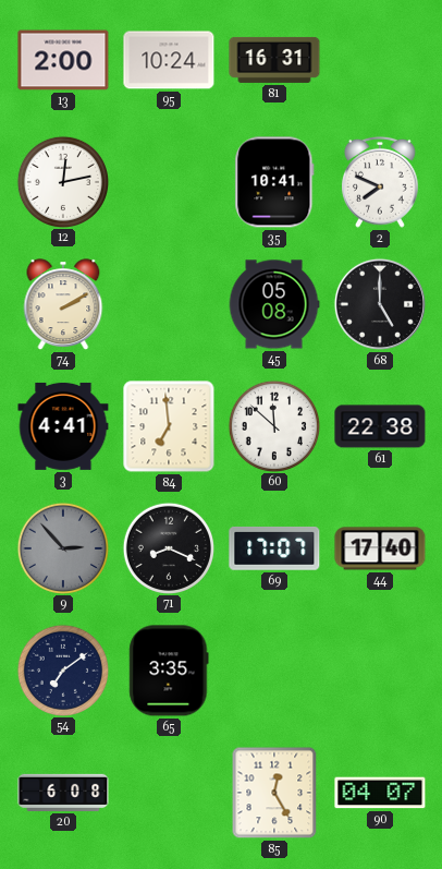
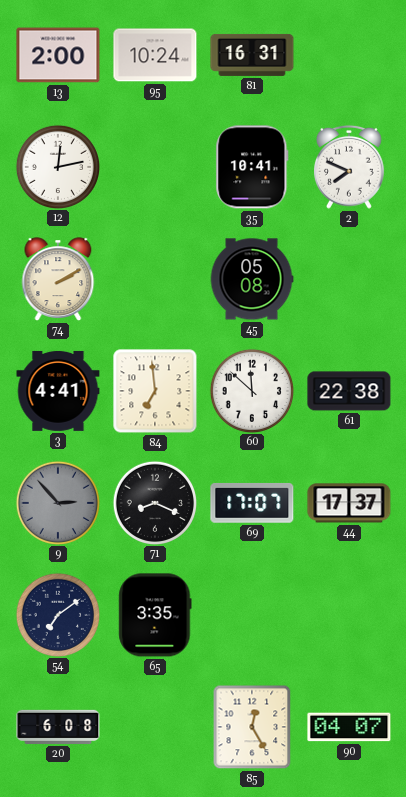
68: 5:00 -> none
44: 17:40 -> 17:37
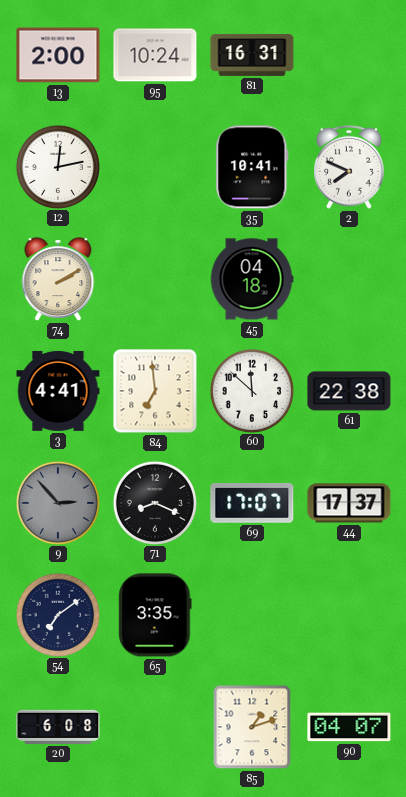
45: 05:08 -> 04:18
85: 12:25 -> 1:12
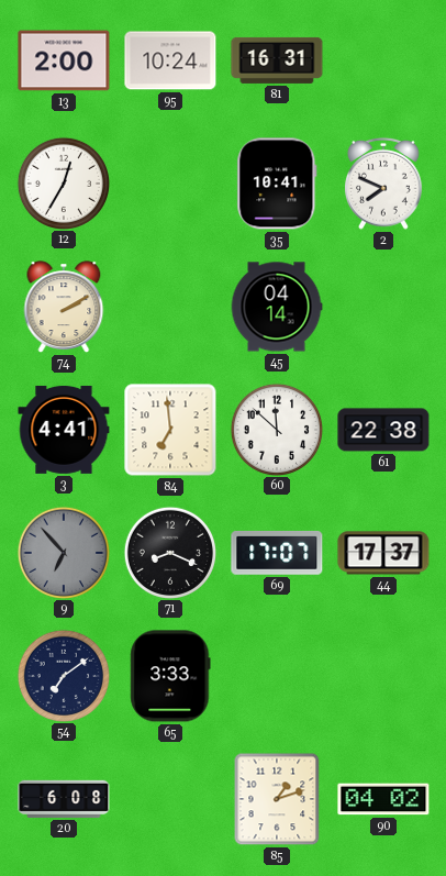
12: 12:13 -> 12:35
45: 04:18 -> 04:14
9: 2:53 -> 6:53
65: 3:35 -> 3:33
90: 04:07 -> 04:02
